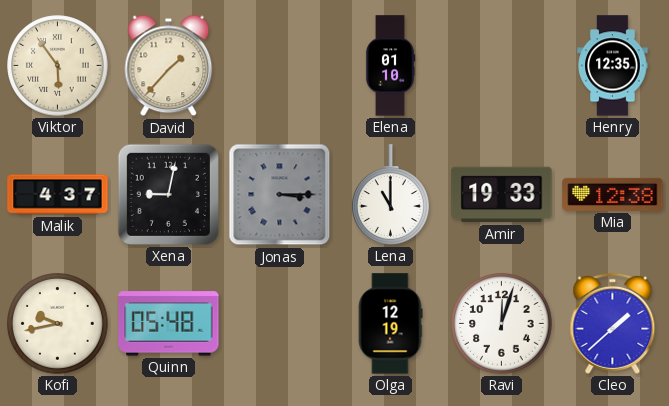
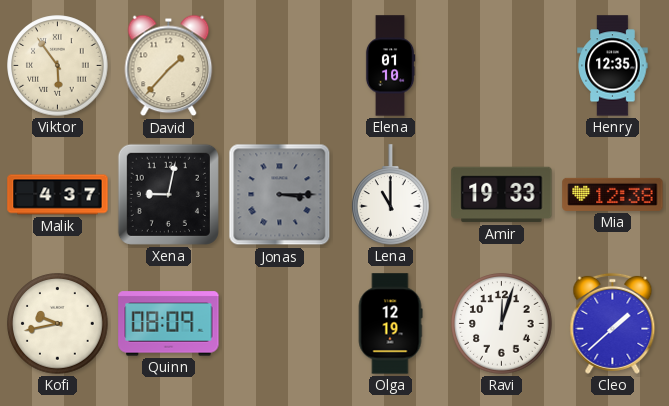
Quinn: 05:48 -> 08:09
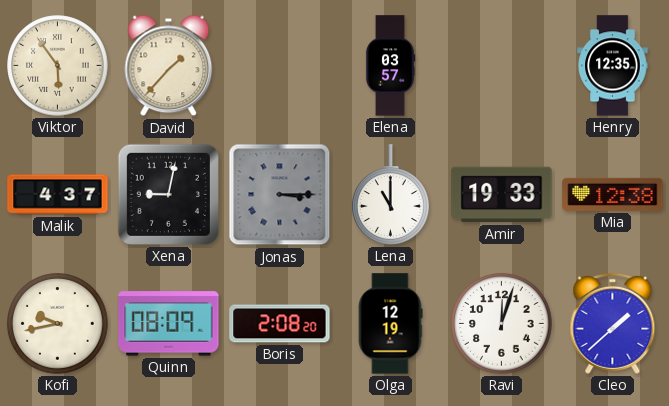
Elena: 01:10 -> 03:57
Boris: none -> 2:08
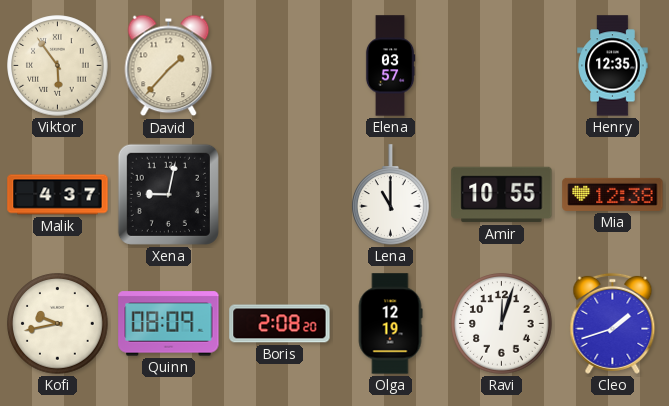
Jonas: 3:15 -> none
Amir: 19:33 -> 10:55
Cleo: 1:38 -> 1:42
